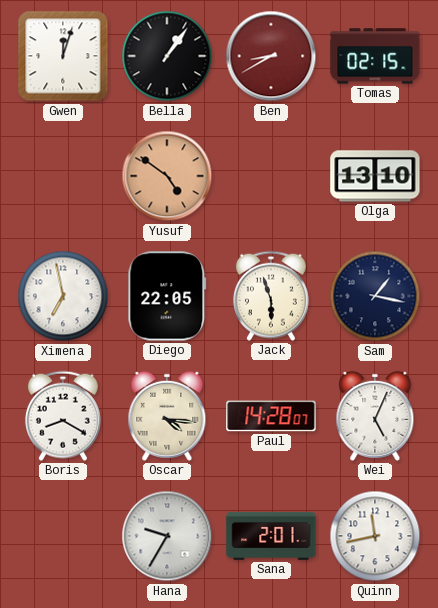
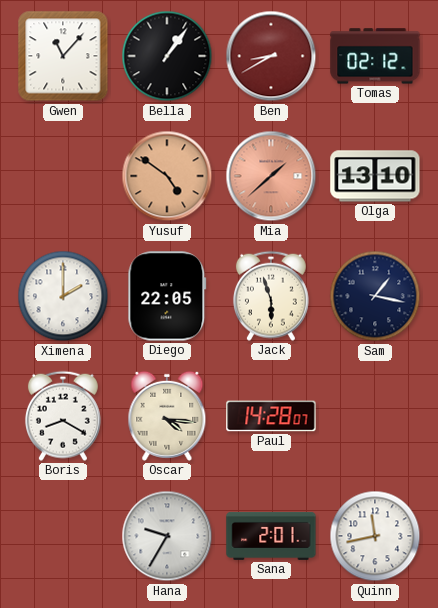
Gwen: 12:03 -> 11:07
Tomas: 02:15 -> 02:12
Mia: none -> 1:38
Ximena: 6:58 -> 2:00
Wei: 5:04 -> none
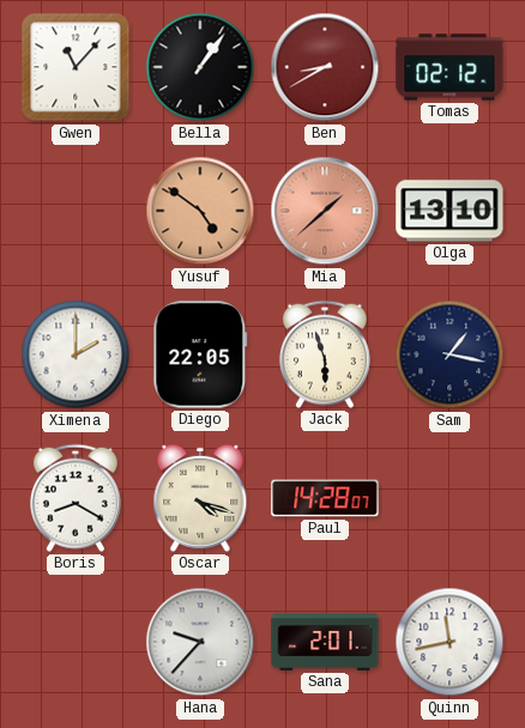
Oscar: 4:16 -> 4:18
Hana: 9:35 -> 9:37
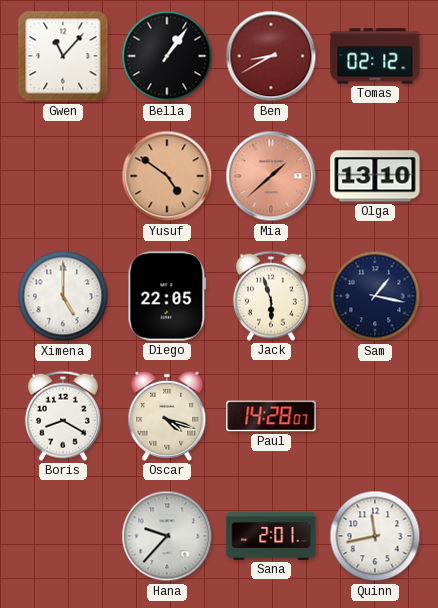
Ximena: 2:00 -> 5:00
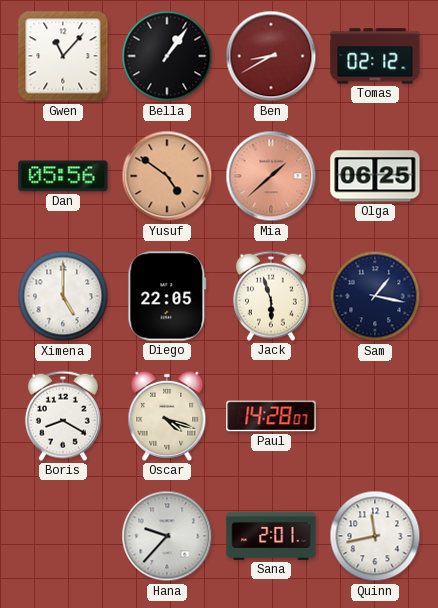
Dan: none -> 05:56
Olga: 13:10 -> 06:25
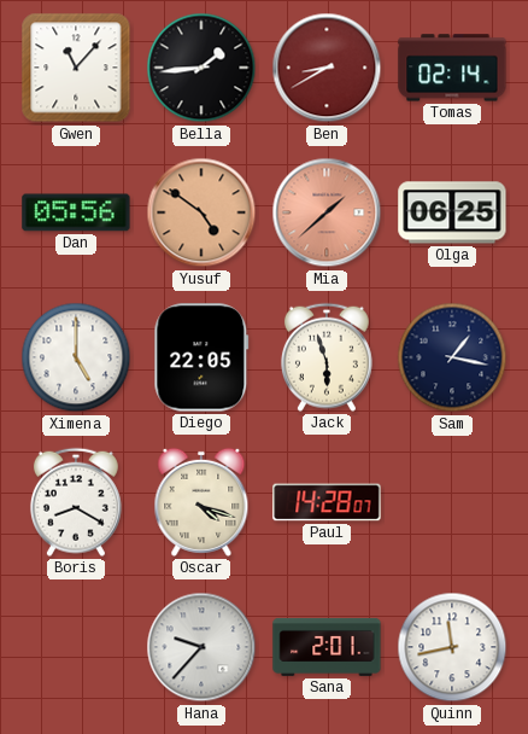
Bella: 1:06 -> 1:44
Tomas: 02:12 -> 02:14
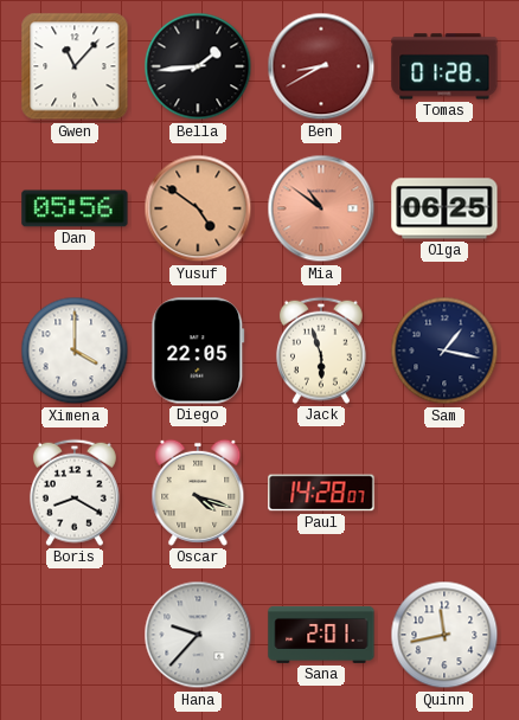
Tomas: 02:14 -> 01:28
Mia: 1:38 -> 10:51
Ximena: 5:00 -> 4:00
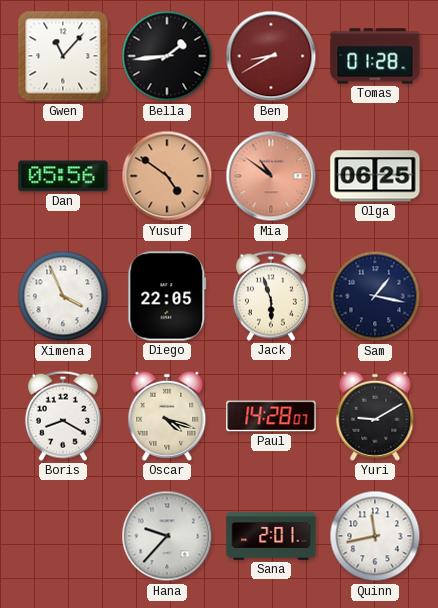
Ximena: 4:00 -> 3:56
Yuri: none -> 9:10
